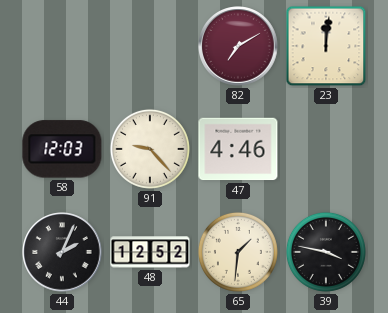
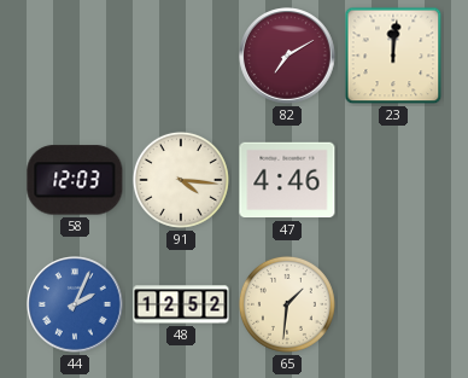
91: 9:23 -> 4:16
44 dial: black -> blue
39: 3:47 -> none
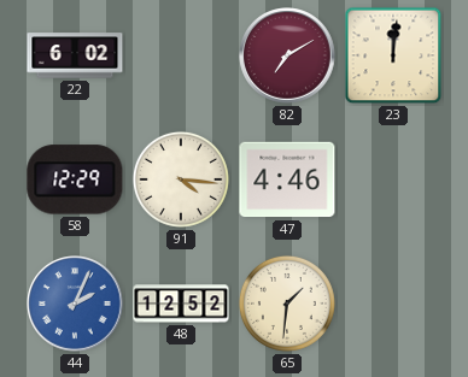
22: none -> 6:02
58: 12:03 -> 12:29
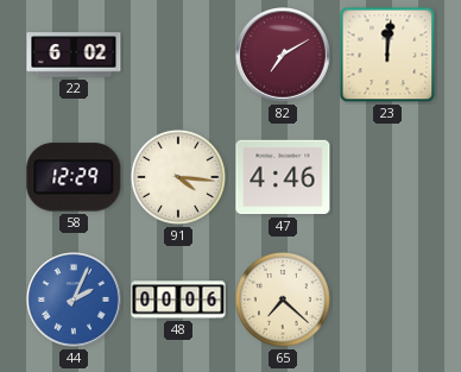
48: 12:52 -> 00:06
65: 1:31 -> 7:22
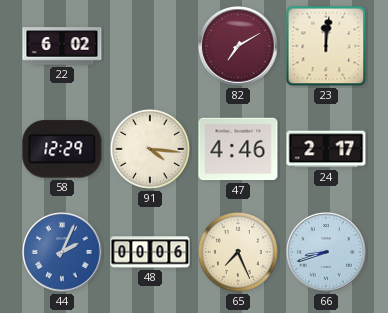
24: none -> 2:17
65: 7:22 -> 7:26
66: none -> 8:42
